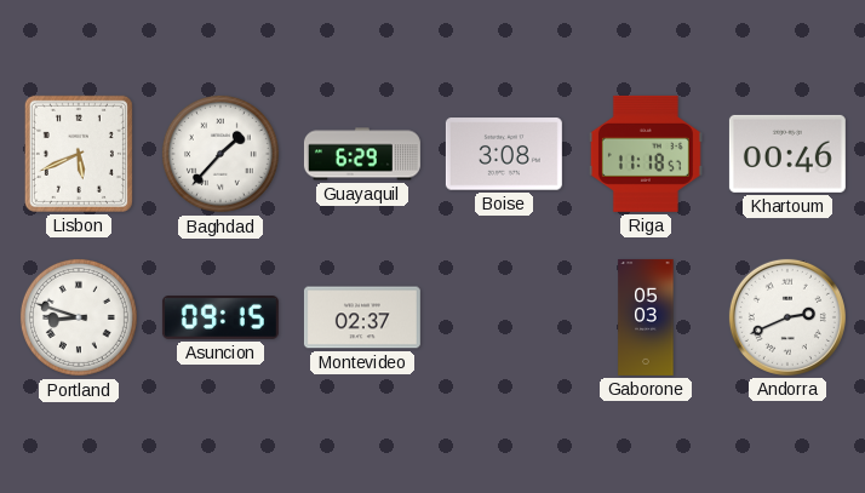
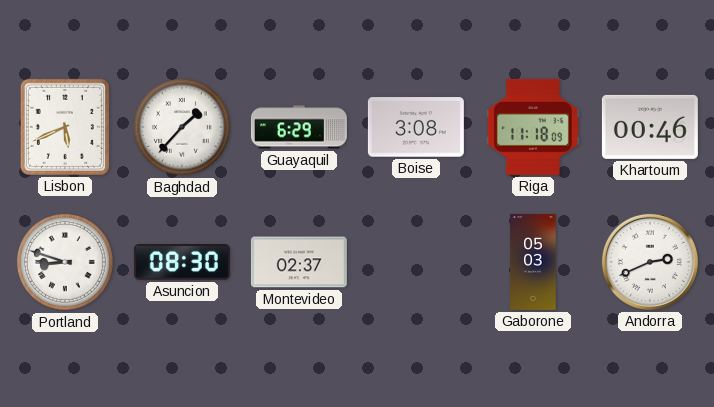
Riga: 11:18:57 -> 11:18:09
Asuncion: 09:15 -> 08:30
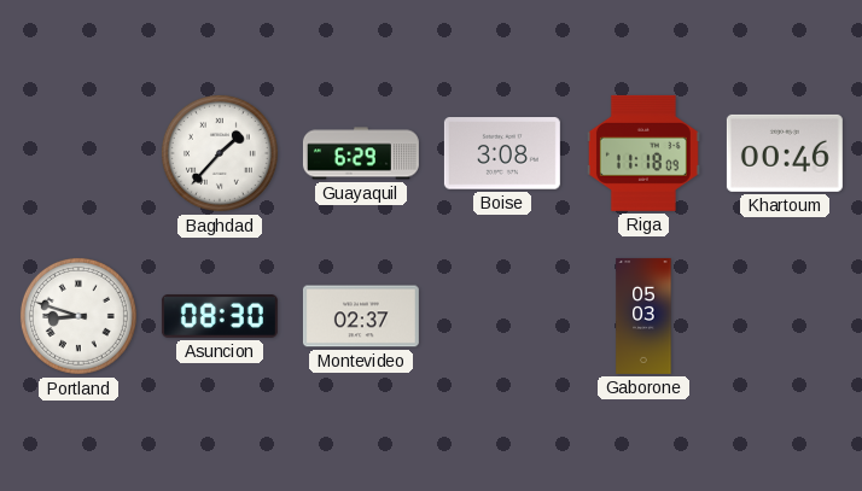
Lisbon: 5:41 -> none
Andorra: 2:41 -> none
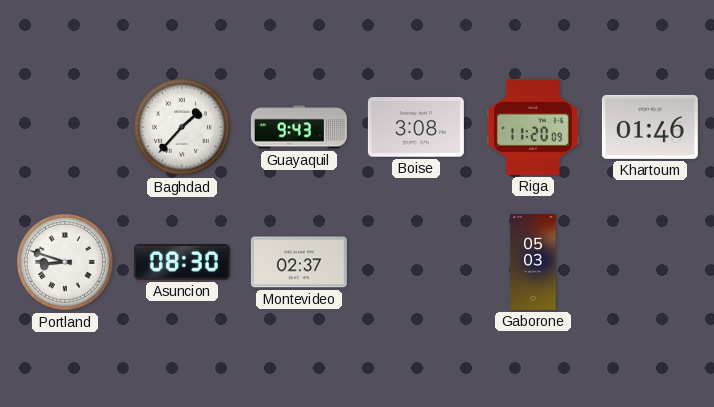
Guayaquil: 6:29 -> 9:43
Riga: 11:18 -> 11:20
Khartoum: 00:46 -> 01:46
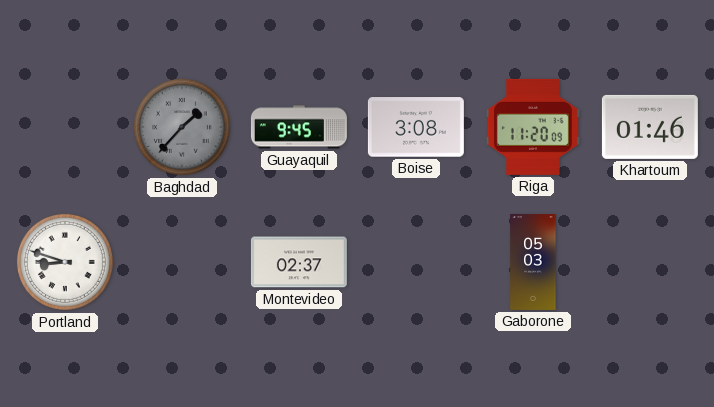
Baghdad dial: white -> grey
Guayaquil: 9:43 -> 9:45
Asuncion: 08:30 -> none
